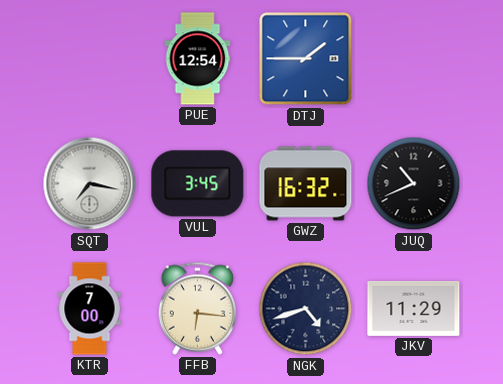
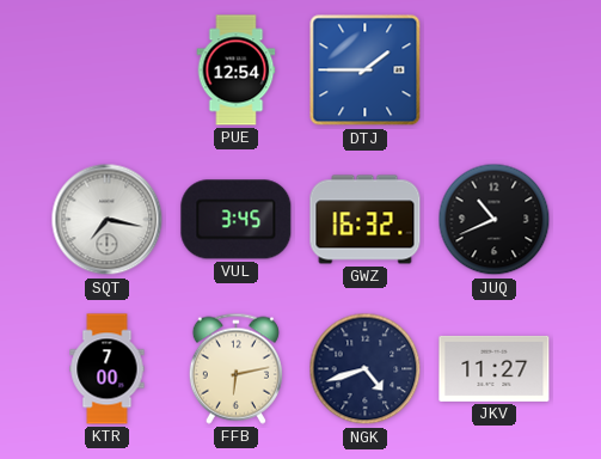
FFB: 6:16 -> 6:13
JKV: 11:29 -> 11:27
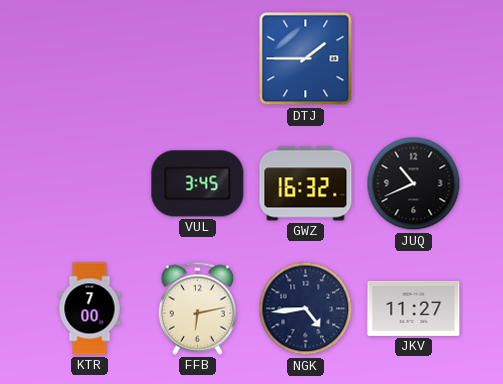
PUE: 12:54 -> none
SQT: 7:17 -> none
NGK: 4:42 -> 4:44
